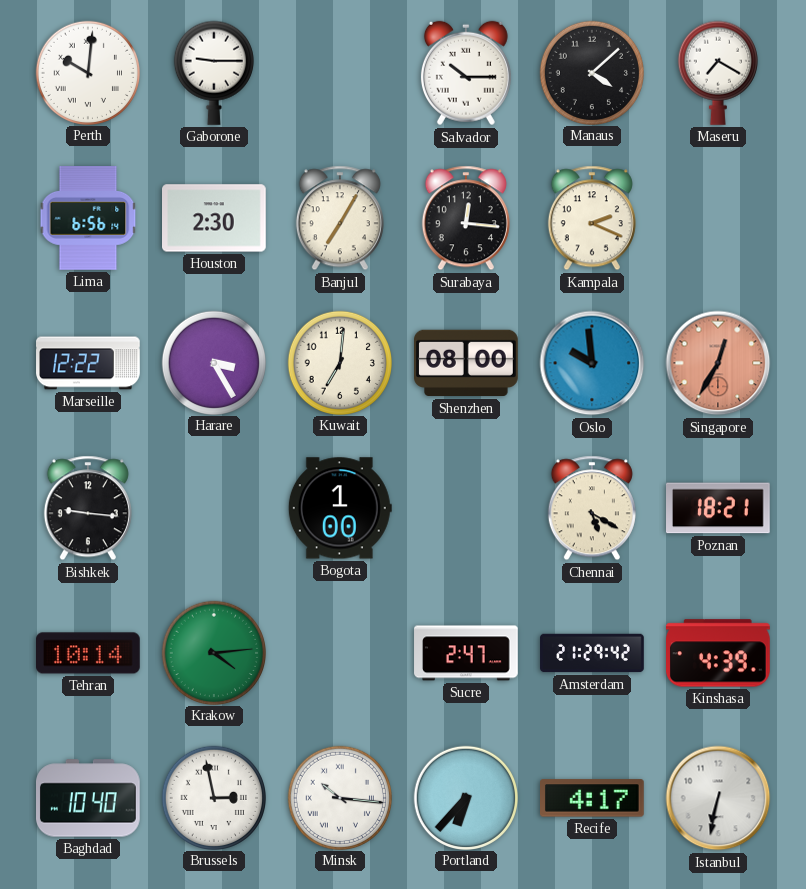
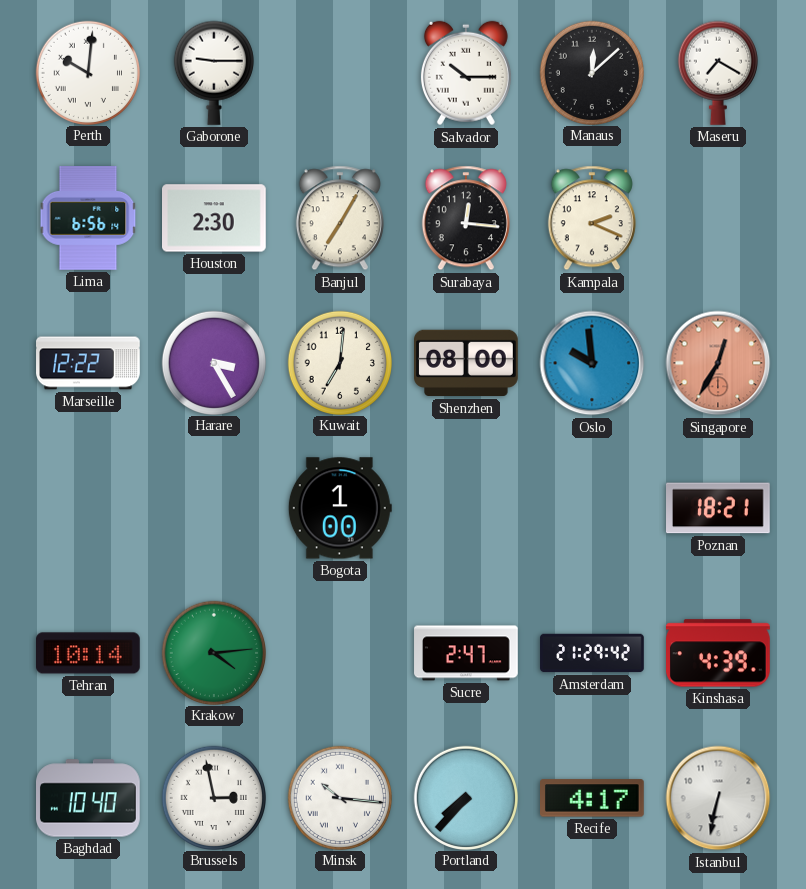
Manaus: 4:08 -> 12:08
Bishkek: 9:16 -> none
Chennai: 5:20 -> none
Portland: 6:37 -> 7:37
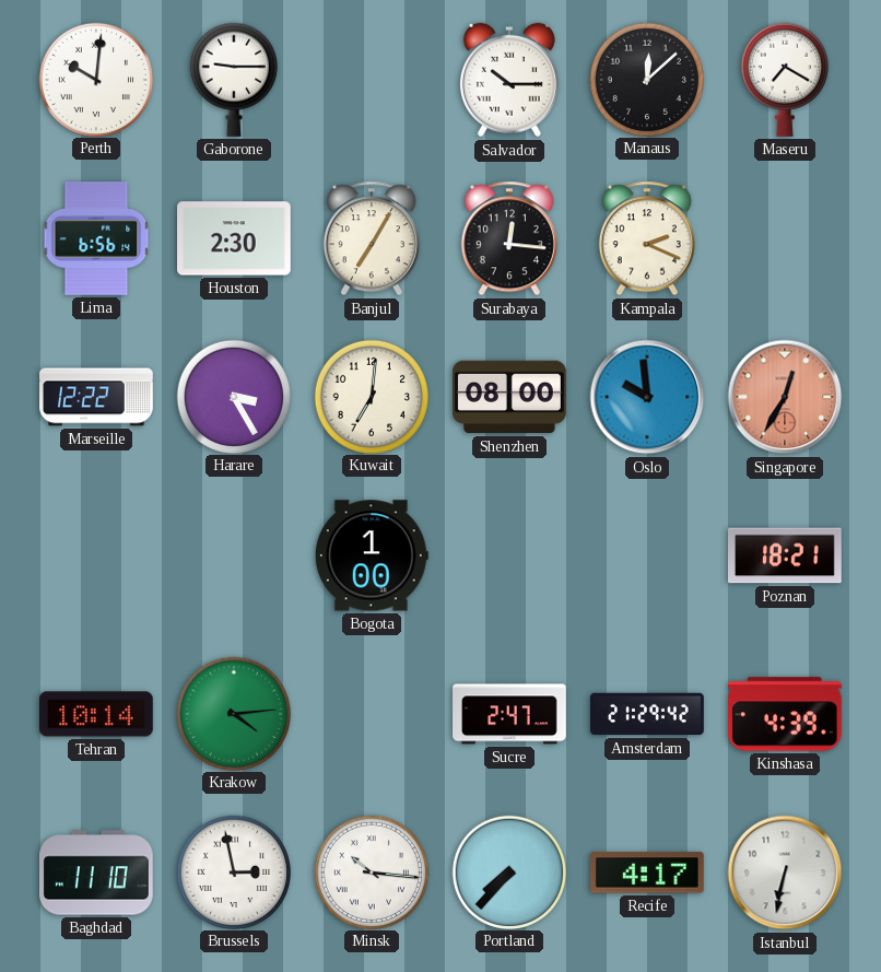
Baghdad: 10:40 -> 11:10
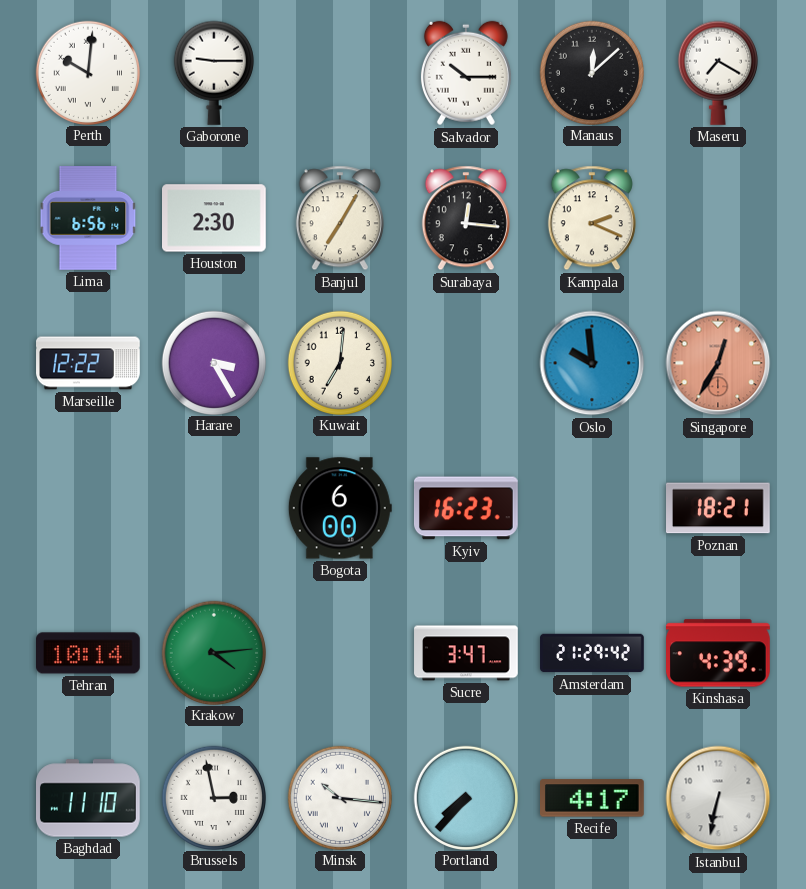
Shenzhen: 08:00 -> none
Bogota: 1:00 -> 6:00
Kyiv: none -> 16:23
Sucre: 2:47 -> 3:47
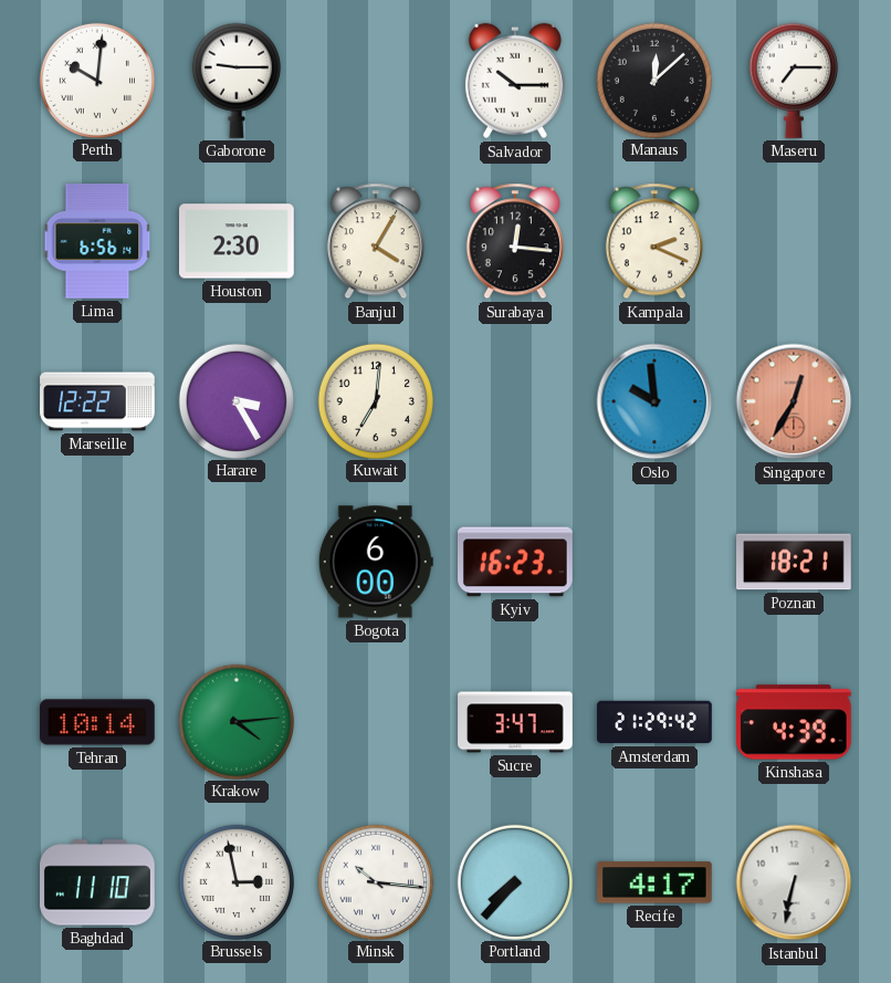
Maseru: 7:20 -> 7:15
Banjul: 7:05 -> 4:05
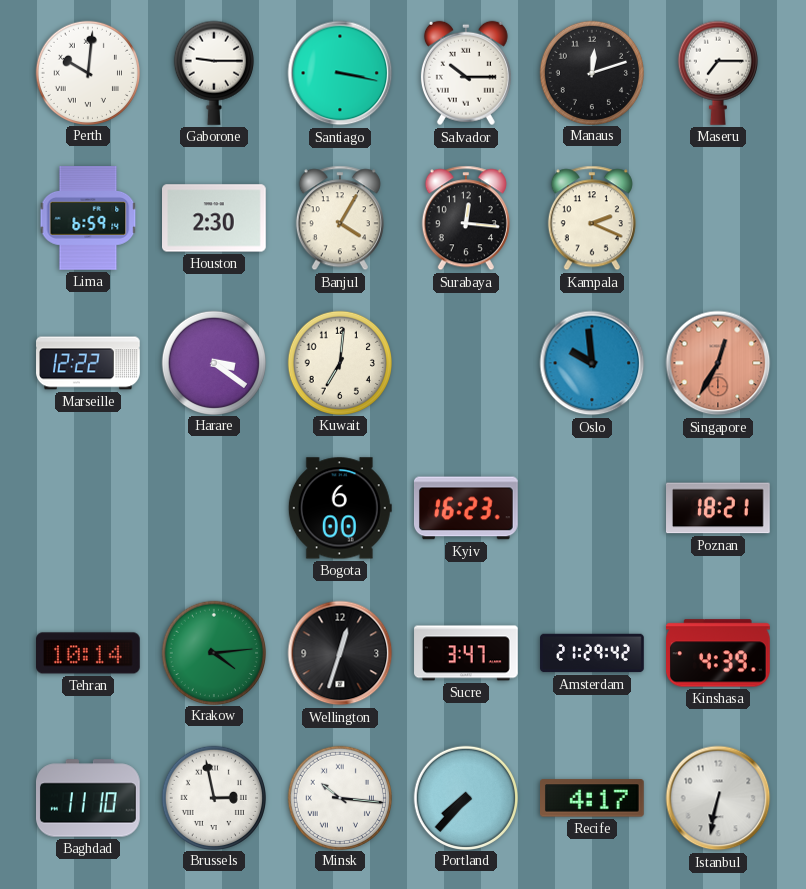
Santiago: none -> 3:17
Manaus: 12:08 -> 12:12
Lima: 6:56 -> 6:59
Harare: 3:25 -> 3:21
Wellington: none -> 12:33
